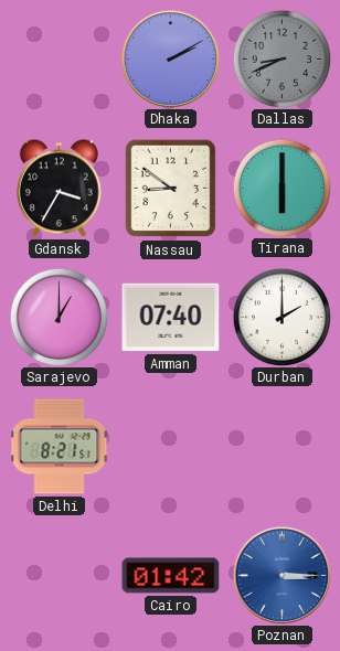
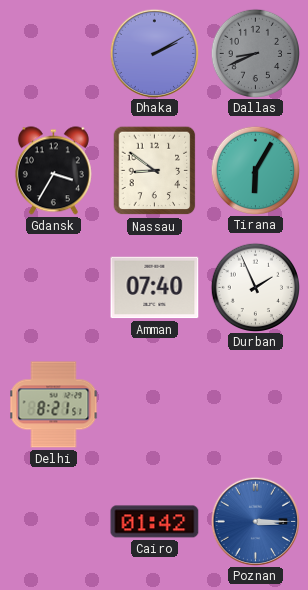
Tirana: 6:00 -> 6:05
Sarajevo: 1:00 -> none
Durban: 2:00 -> 1:56
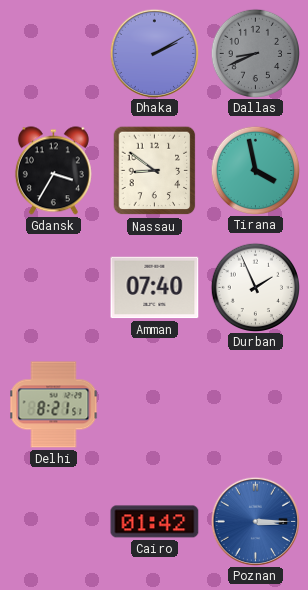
Tirana: 6:05 -> 3:58
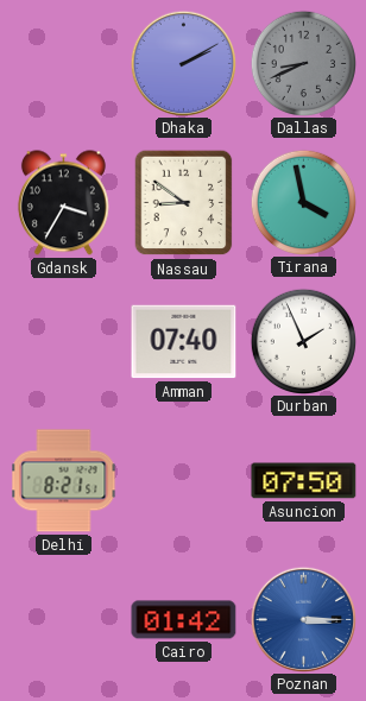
Asuncion: none -> 07:50
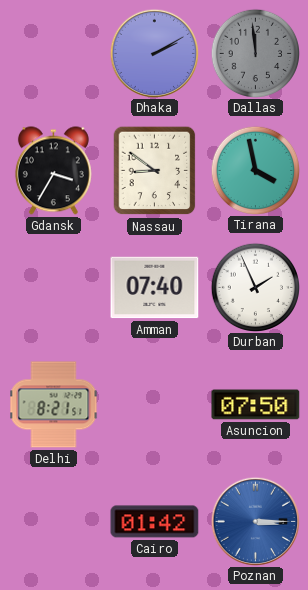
Dallas: 8:41 -> 11:59
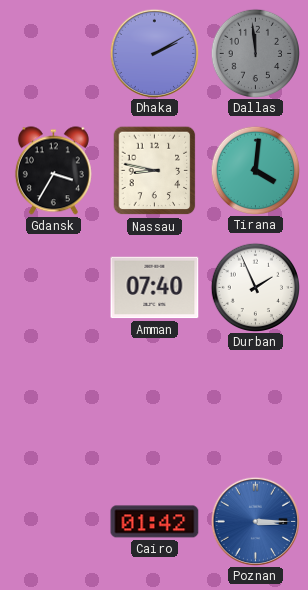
Nassau: 8:51 -> 8:47
Tirana: 3:58 -> 4:01
Delhi: 8:21 -> none
Asuncion: 07:50 -> none
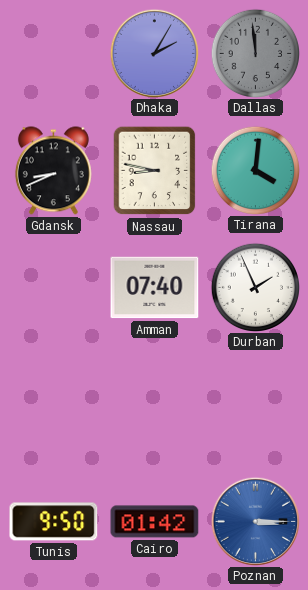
Dhaka: 2:10 -> 2:05
Gdansk: 3:35 -> 8:41
Tunis: none -> 9:50
